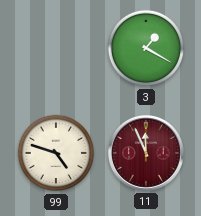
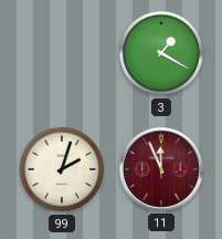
99: 4:48 -> 2:03
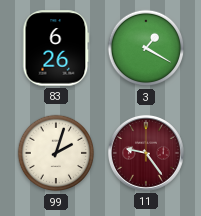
83: none -> 6:26
11: 11:56 -> 9:24
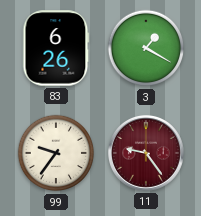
99: 2:03 -> 9:36
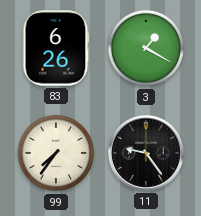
99: 9:36 -> 7:36
11 dial: burgundy -> black
